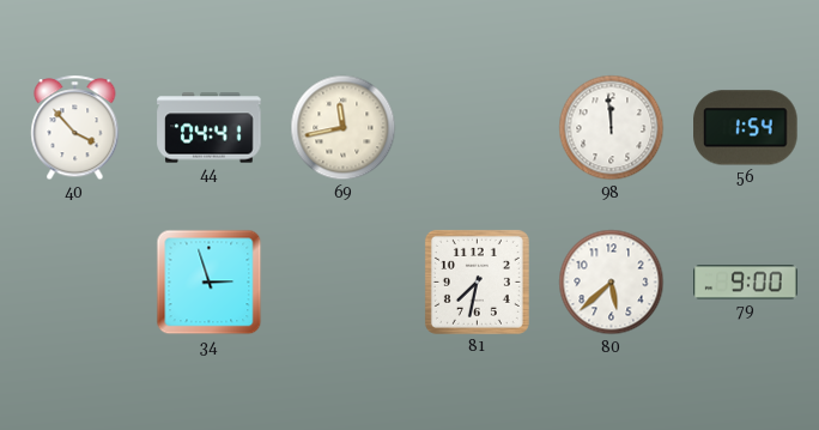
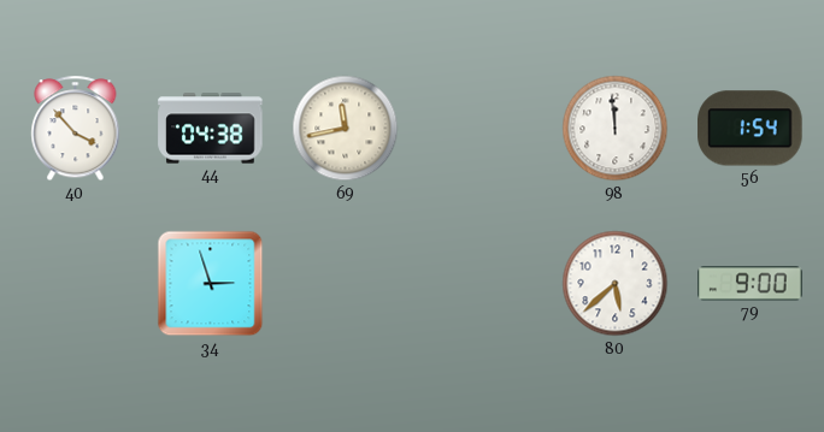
44: 04:41 -> 04:38
81: 7:32 -> none
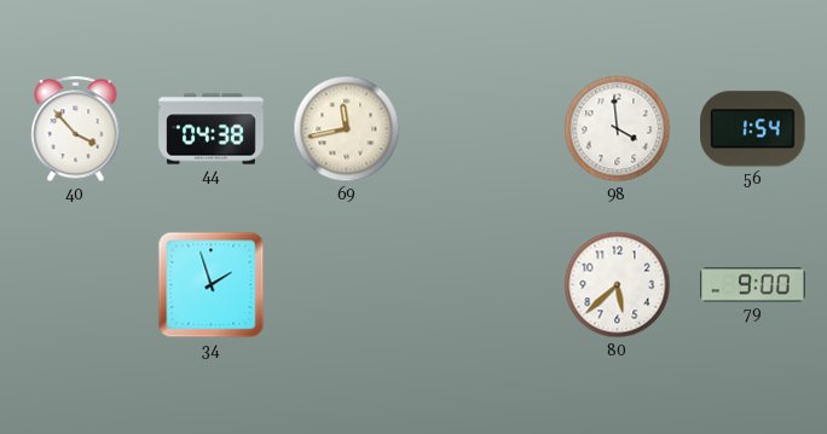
98: 11:59 -> 3:59
34: 2:57 -> 1:57
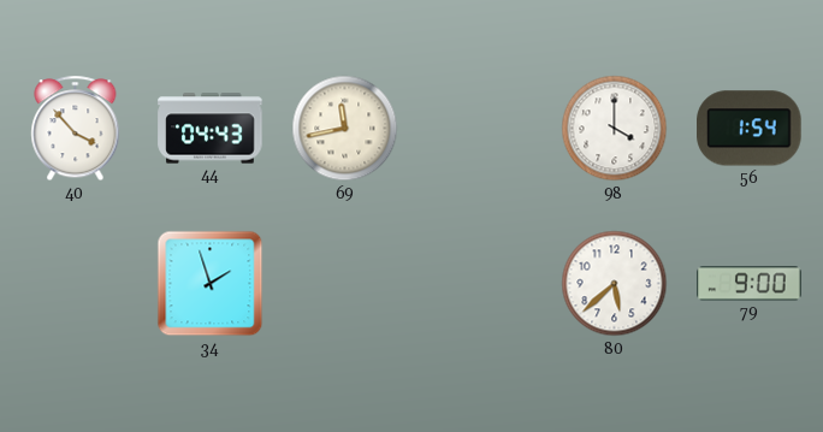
44: 04:38 -> 04:43
98: 3:59 -> 4:00
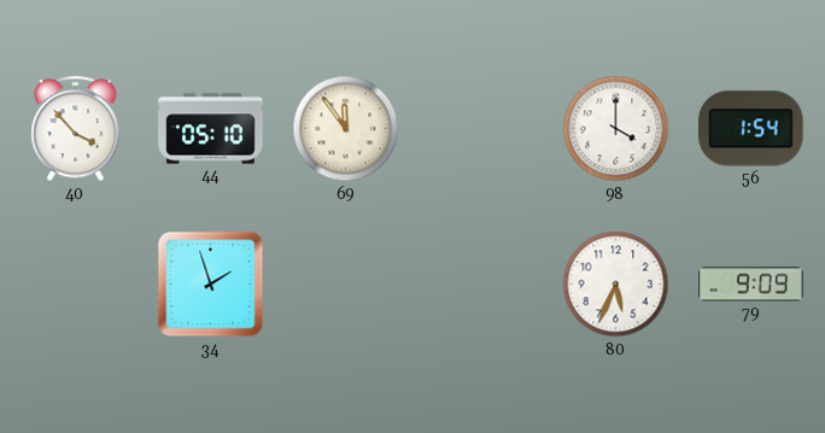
44: 04:43 -> 05:10
69: 11:43 -> 11:54
80: 5:38 -> 5:34
79: 9:00 -> 9:09
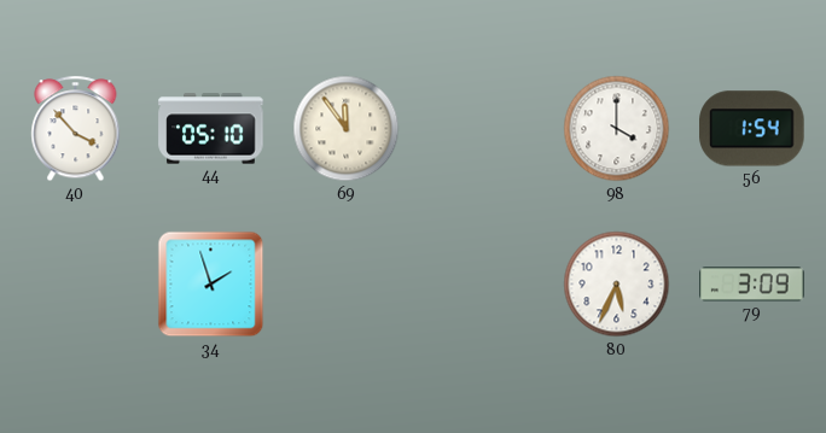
79: 9:09 -> 3:09
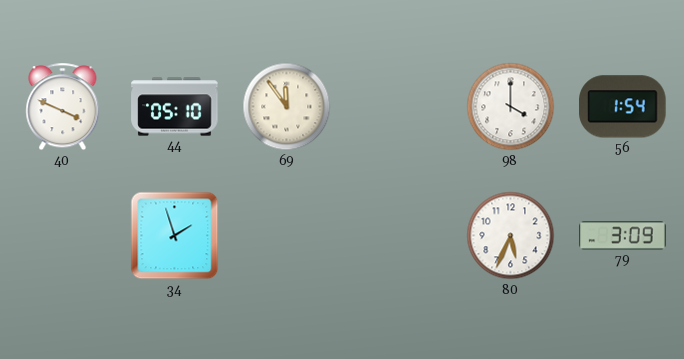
40: 3:53 -> 3:49
